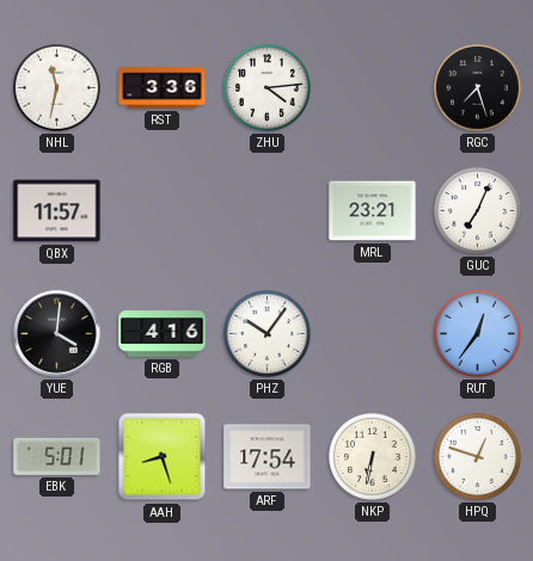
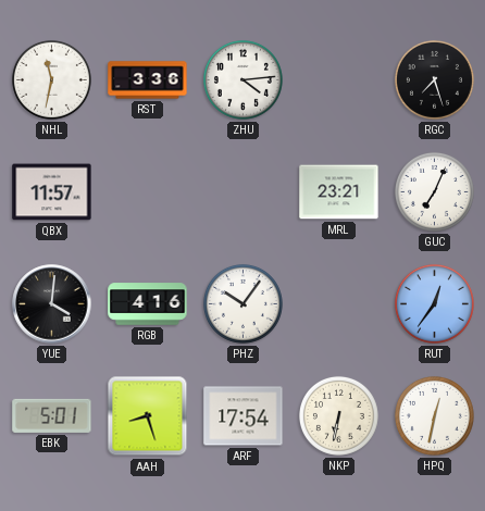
HPQ: 12:48 -> 12:32
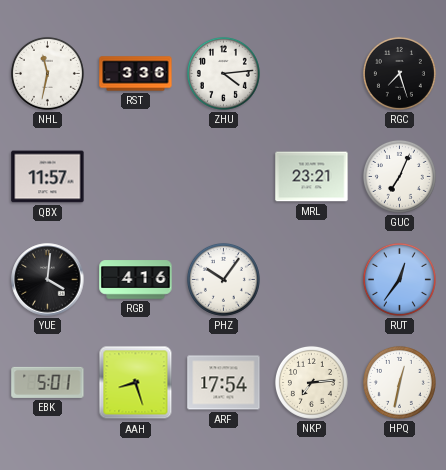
NKP: 6:32 -> 7:14
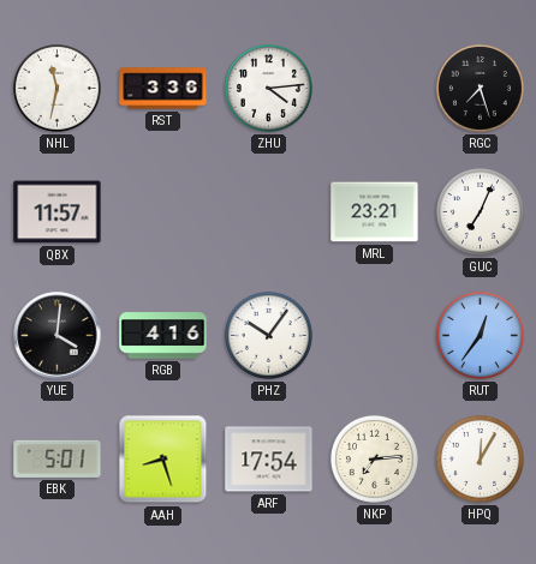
HPQ: 12:32 -> 12:05
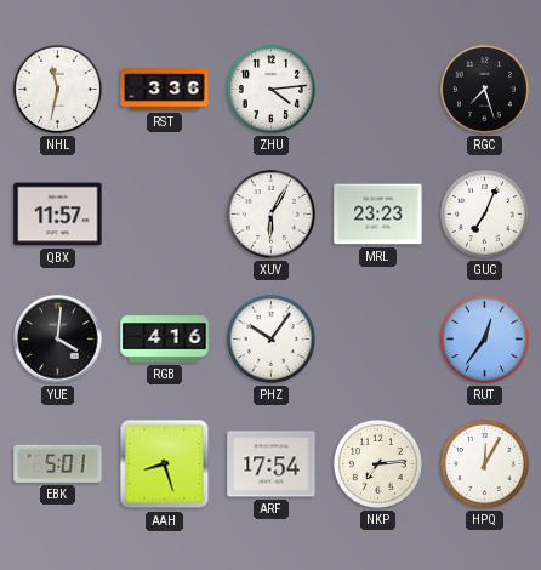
XUV: none -> 6:05
MRL: 23:21 -> 23:23
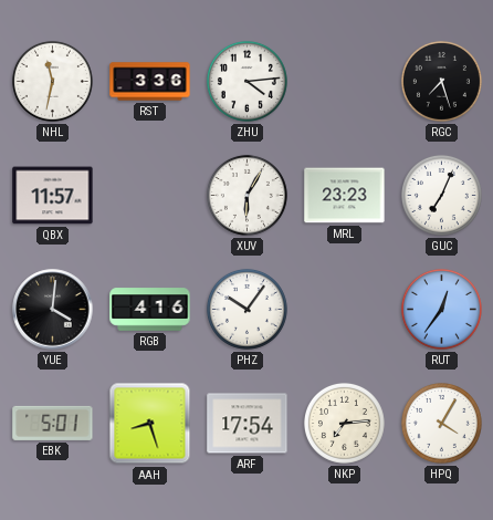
HPQ: 12:05 -> 4:05
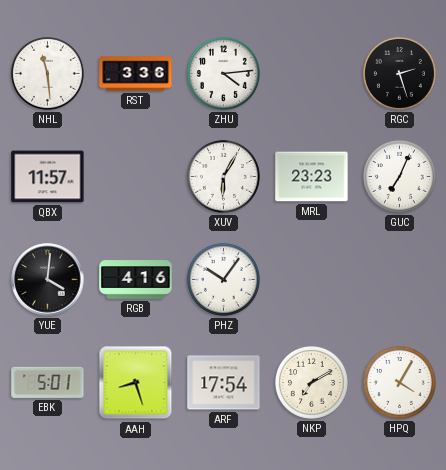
NHL: 11:32 -> 11:29
RGC: 7:27 -> 2:27
RUT: 12:36 -> none
NKP: 7:14 -> 7:10
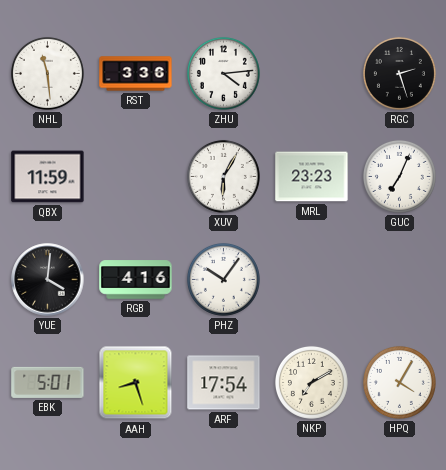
QBX: 11:57 -> 11:59
